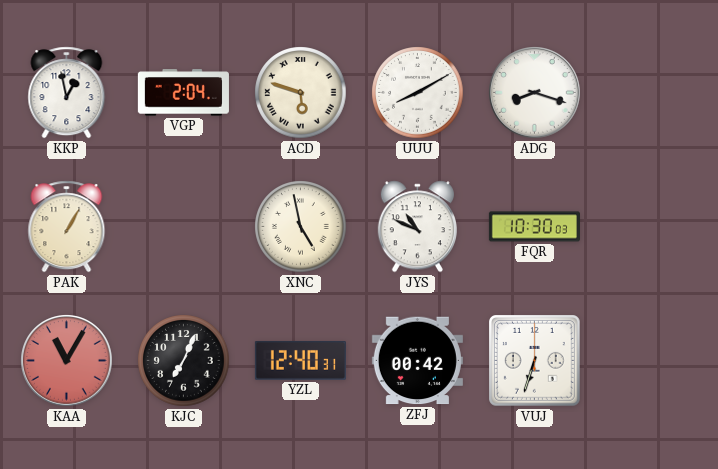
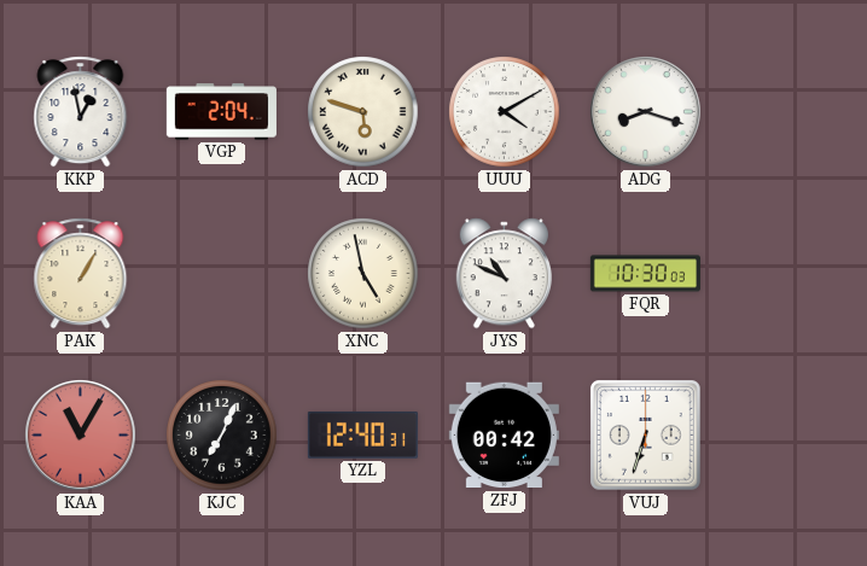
UUU: 8:10 -> 4:10
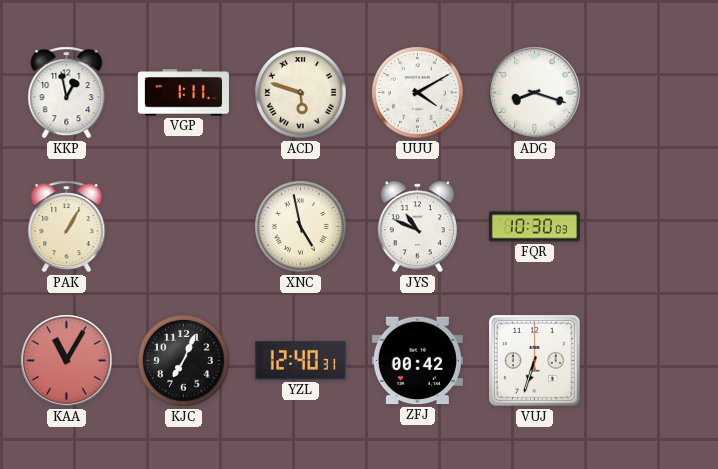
VGP: 2:04 -> 1:11
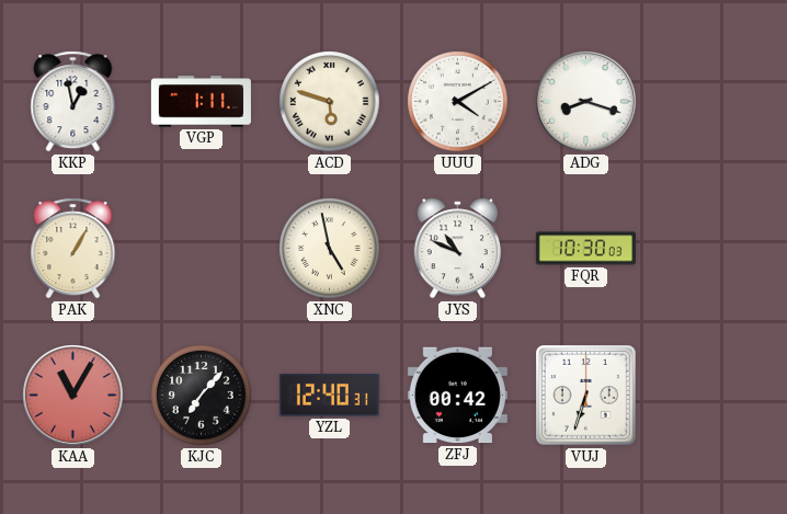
KJC: 7:04 -> 7:07
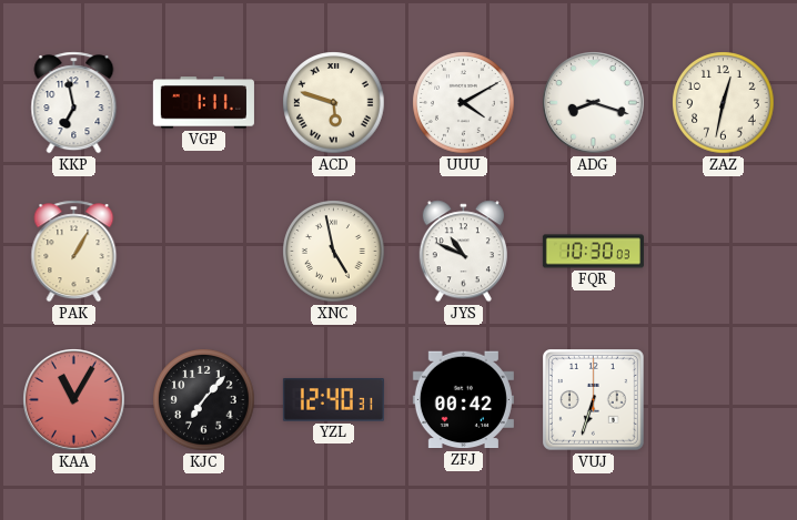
KKP: 12:58 -> 6:58
ZAZ: none -> 12:32
